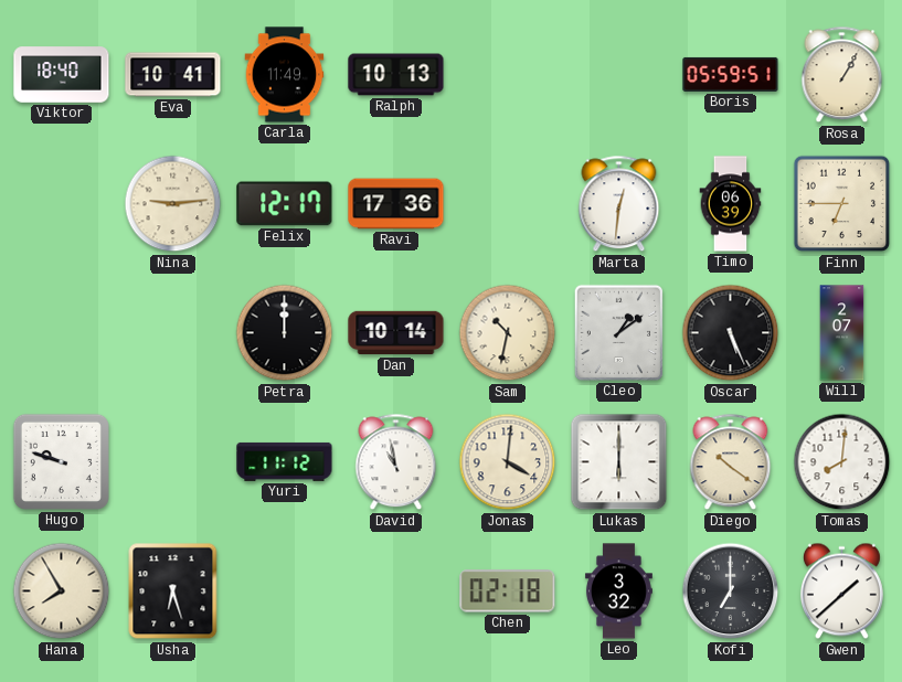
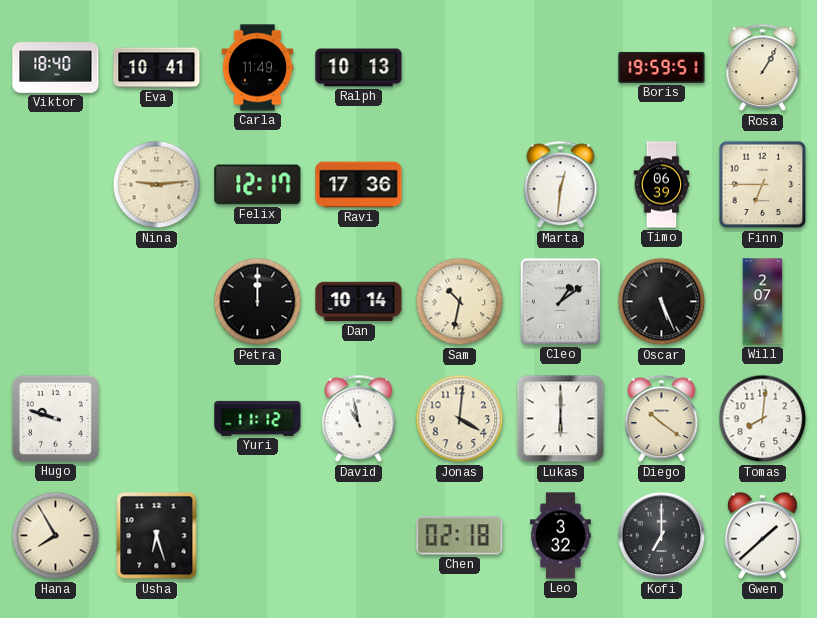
Boris: 05:59 -> 19:59
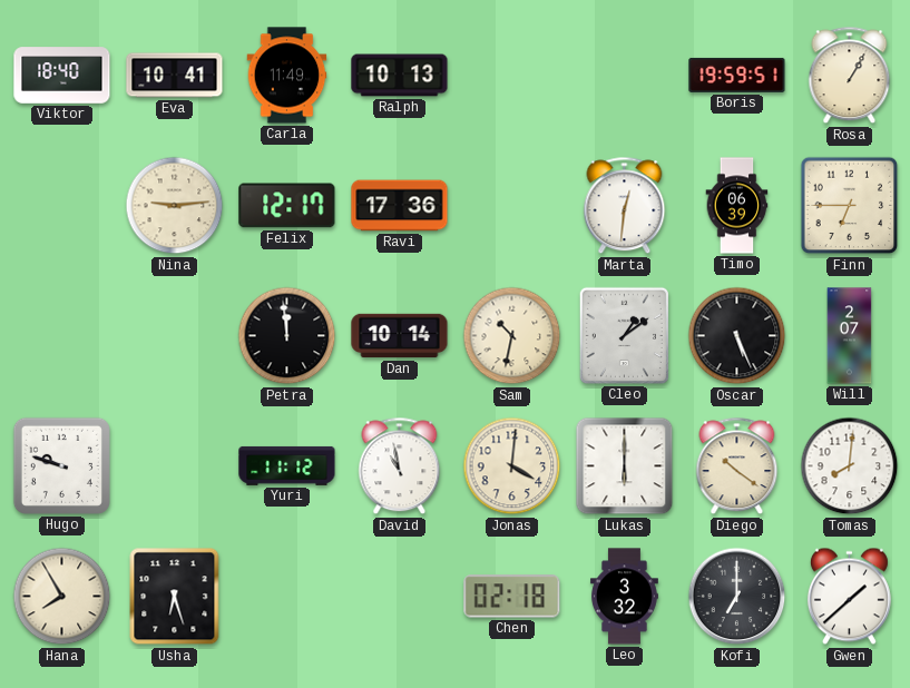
Petra: 12:00 -> 11:59
